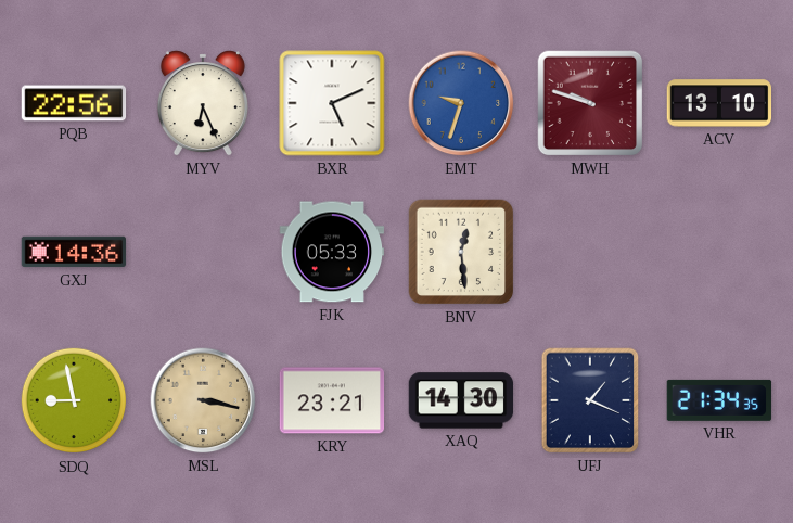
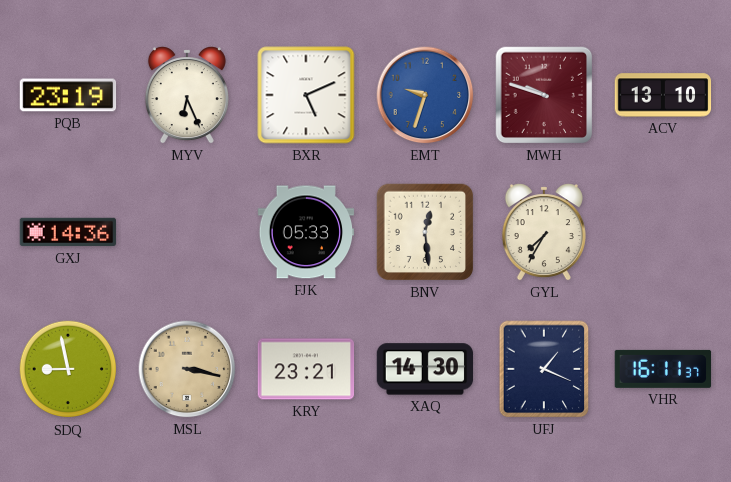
PQB: 22:56 -> 23:19
GYL: none -> 7:35
VHR: 21:34 -> 16:11
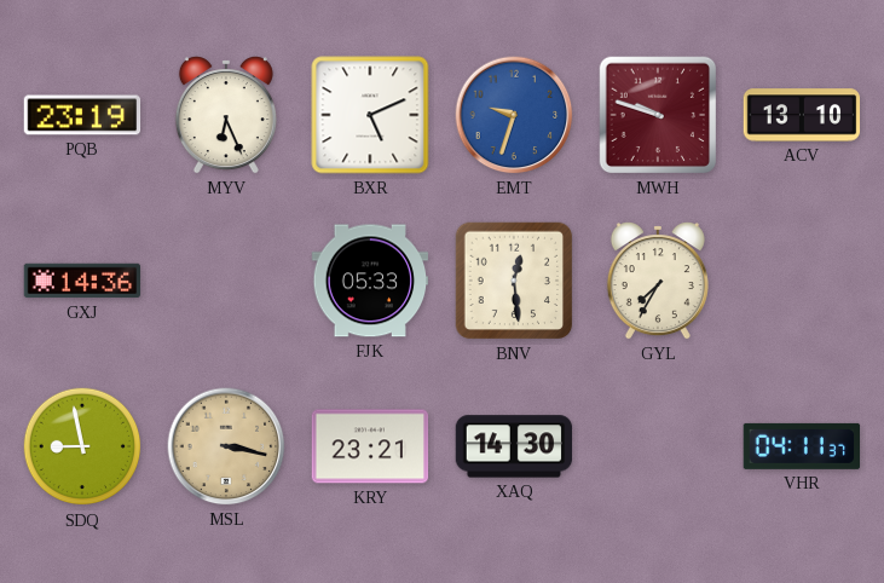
UFJ: 1:19 -> none
VHR: 16:11 -> 04:11
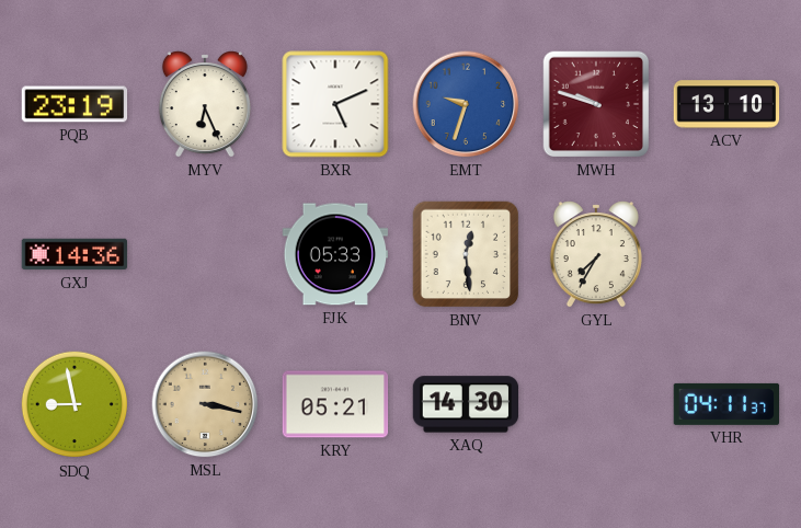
KRY: 23:21 -> 05:21
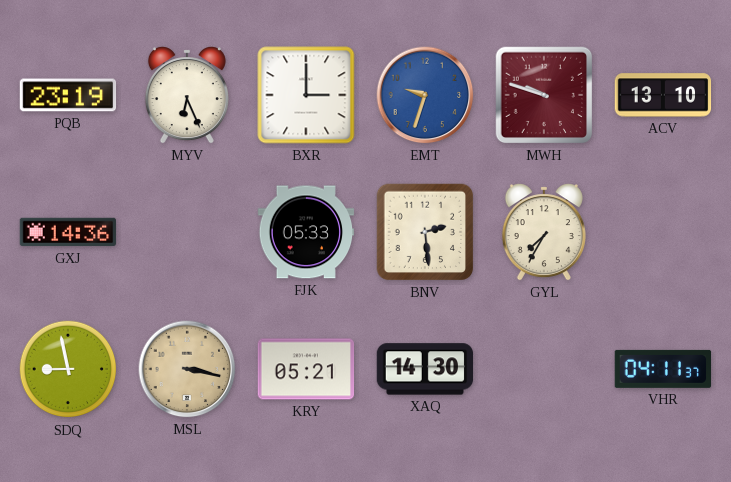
BXR: 5:11 -> 3:00
BNV: 12:29 -> 2:29
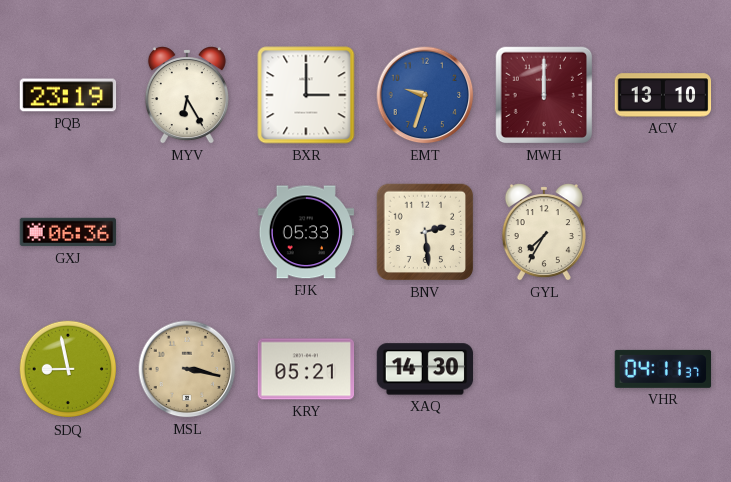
MYV: 6:26 -> 6:25
MWH: 9:48 -> 12:00
GXJ: 14:36 -> 06:36
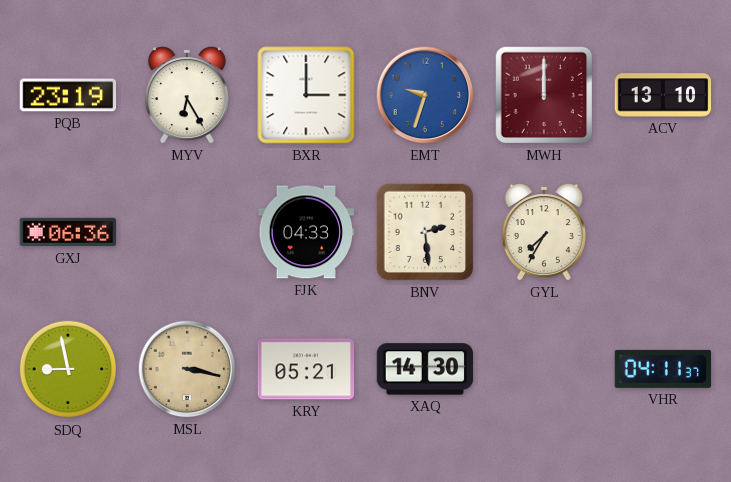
FJK: 05:33 -> 04:33
